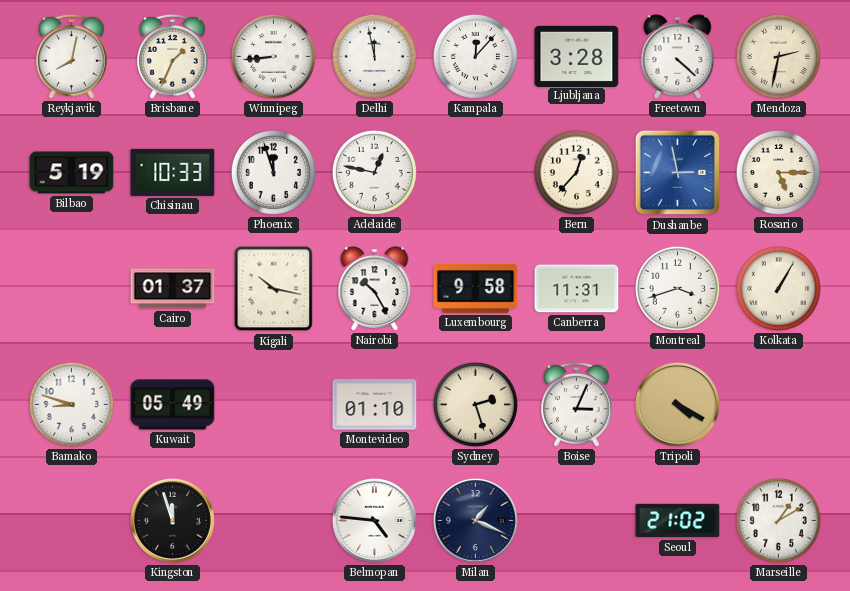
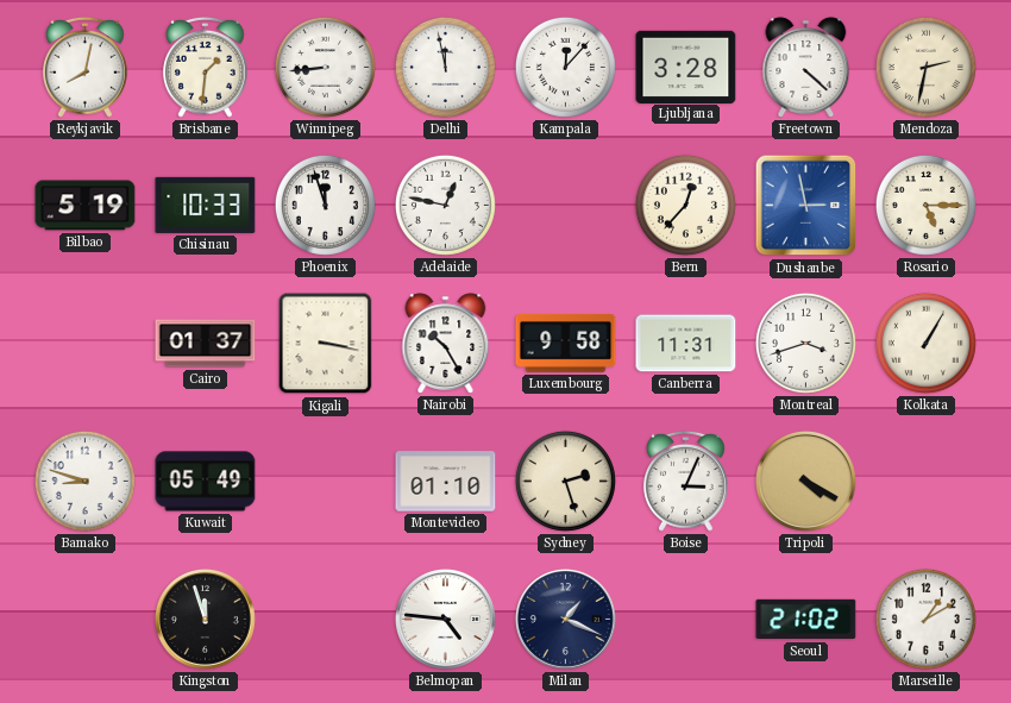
Brisbane: 1:34 -> 1:31
Kigali: 10:17 -> 3:17
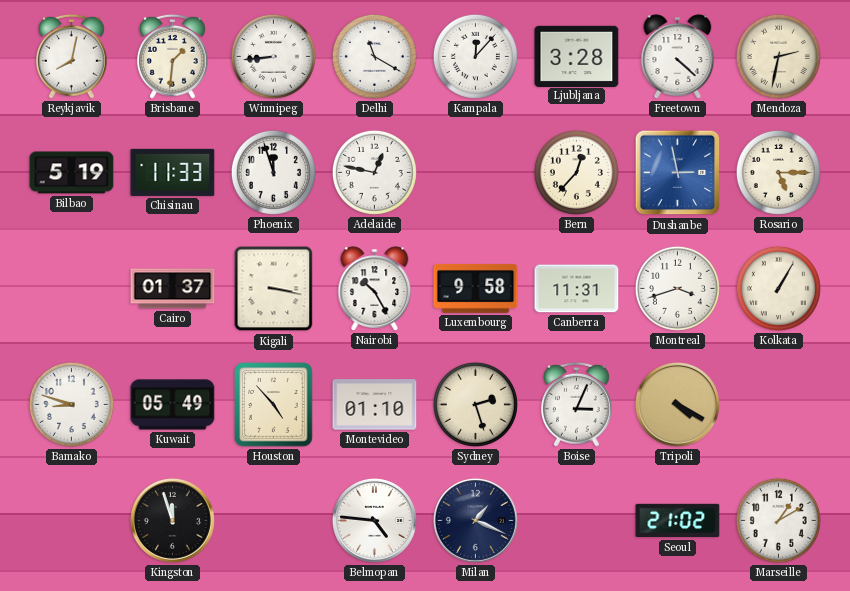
Delhi: 11:58 -> 11:20
Chisinau: 10:33 -> 11:33
Houston: none -> 4:53
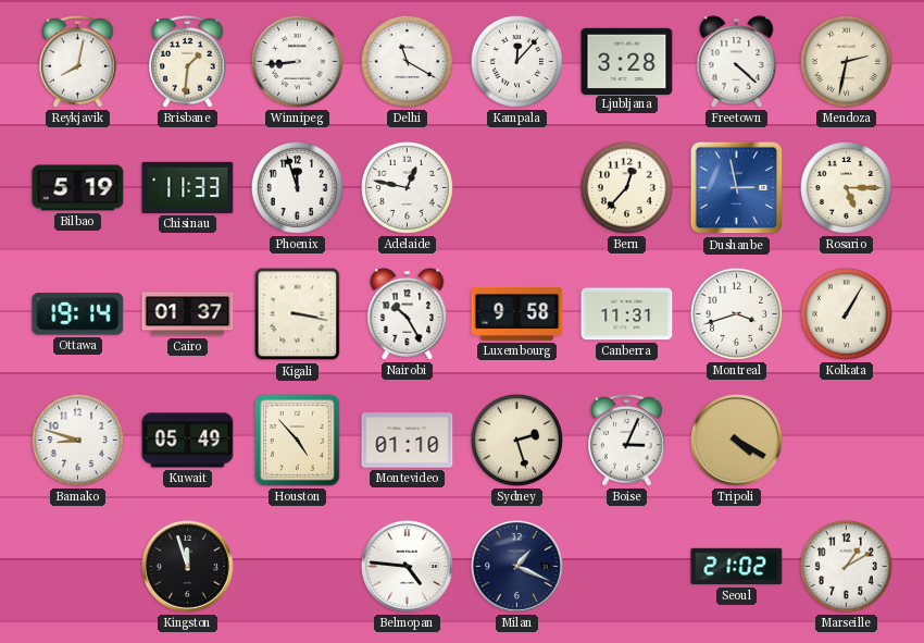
Ottawa: none -> 19:14
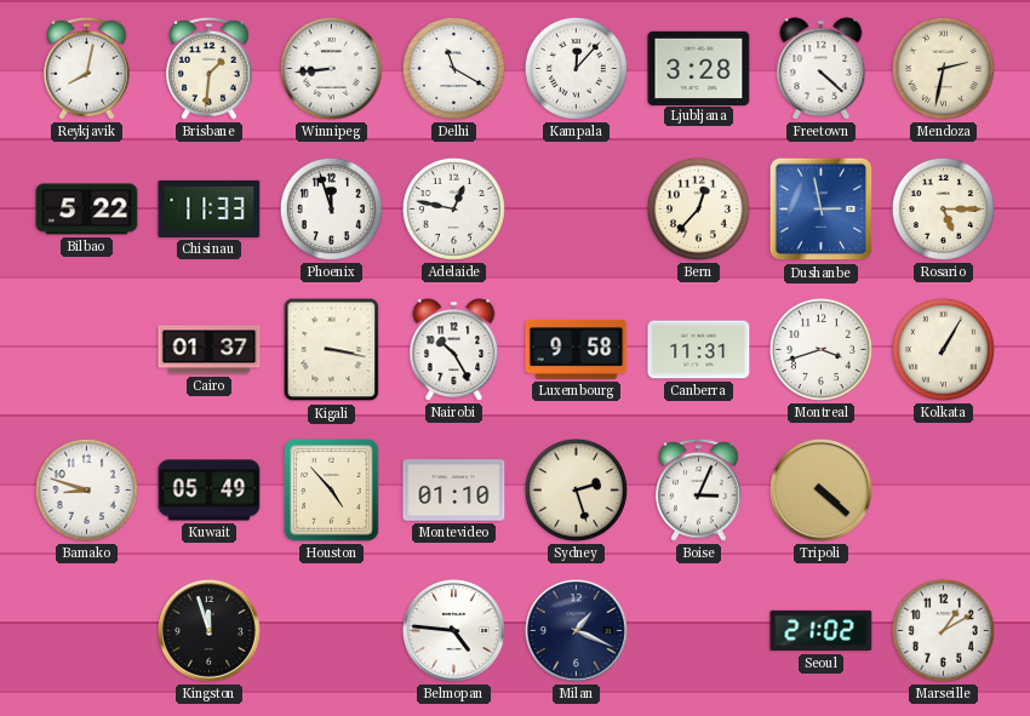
Bilbao: 5:19 -> 5:22
Ottawa: 19:14 -> none
Tripoli: 4:20 -> 4:22
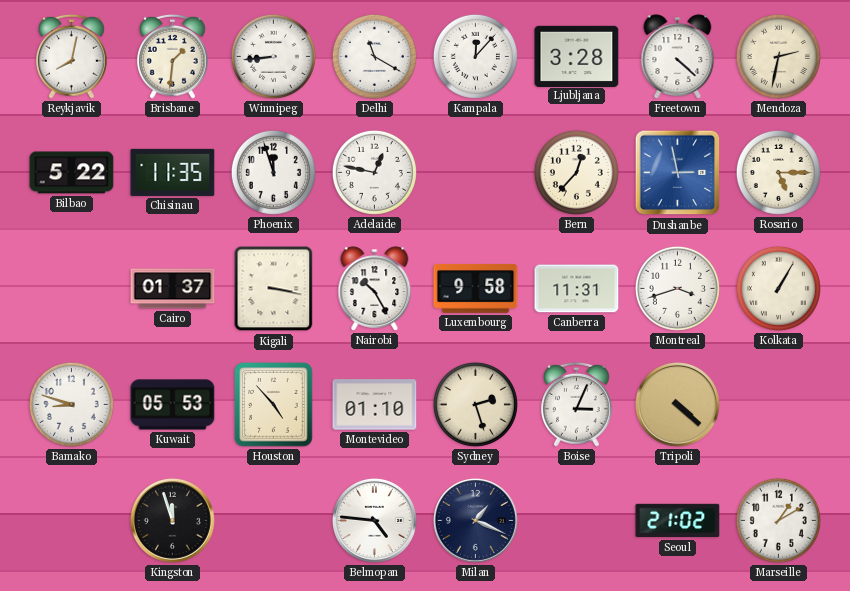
Chisinau: 11:33 -> 11:35
Kuwait: 05:49 -> 05:53
